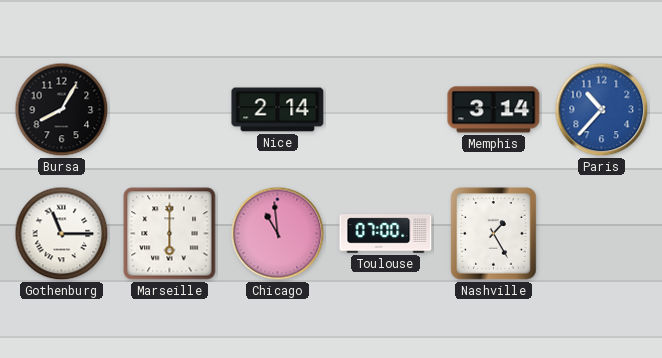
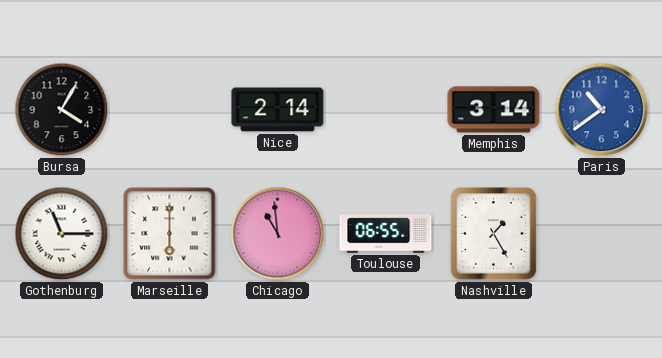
Bursa: 8:05 -> 4:05
Paris: 10:37 -> 10:39
Toulouse: 07:00 -> 06:55
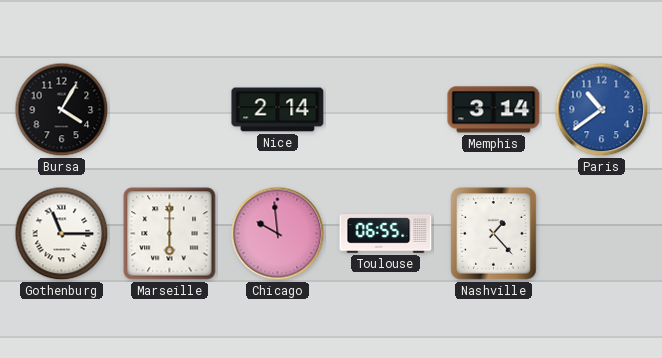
Chicago: 10:59 -> 9:59
Nashville: 1:25 -> 1:23
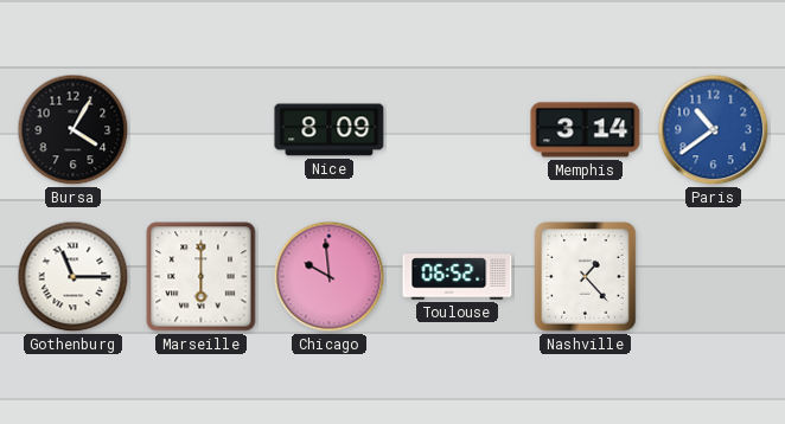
Nice: 2:14 -> 8:09
Toulouse: 06:55 -> 06:52
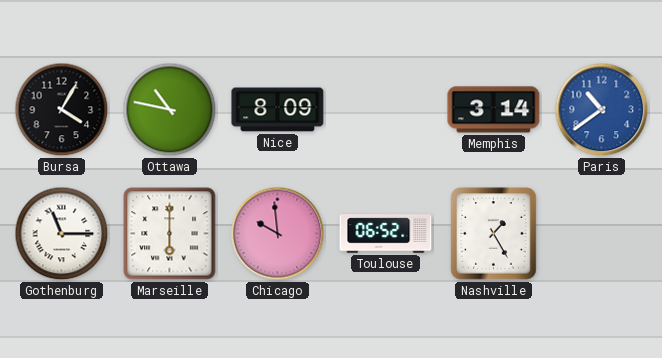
Ottawa: none -> 10:47
Nashville: 1:23 -> 1:25
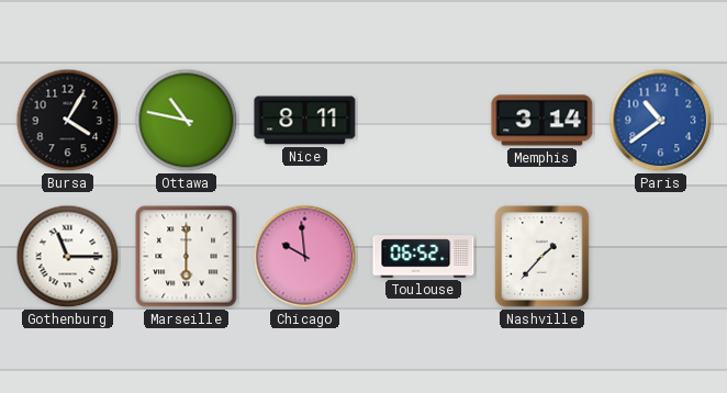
Nice: 8:09 -> 8:11
Nashville: 1:25 -> 1:37
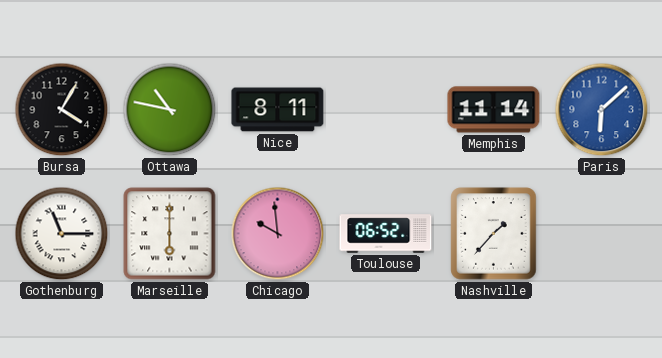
Memphis: 3:14 -> 11:14
Paris: 10:39 -> 6:08
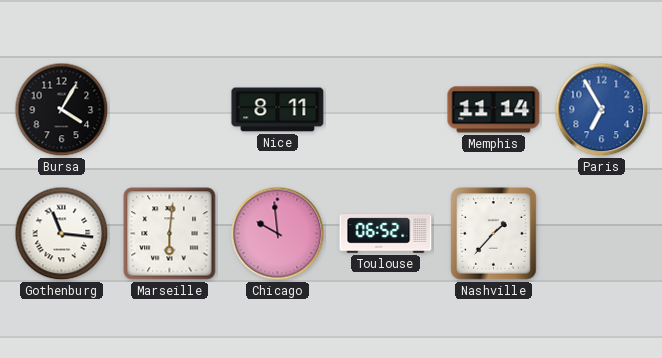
Ottawa: 10:47 -> none
Paris: 6:08 -> 6:55
Gothenburg: 11:15 -> 11:16
Marseille: 6:00 -> 6:01
